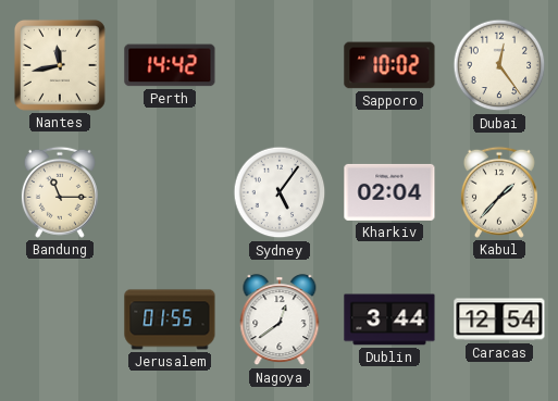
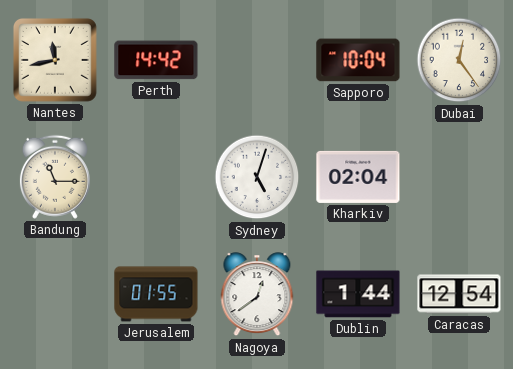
Sapporo: 10:02 -> 10:04
Sydney: 5:06 -> 5:03
Kabul: 1:37 -> none
Dublin: 3:44 -> 1:44
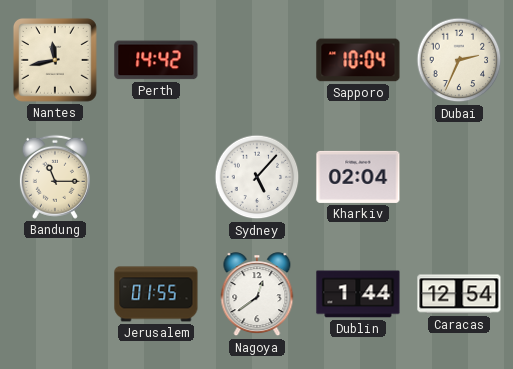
Dubai: 12:24 -> 2:34
Sydney: 5:03 -> 5:07
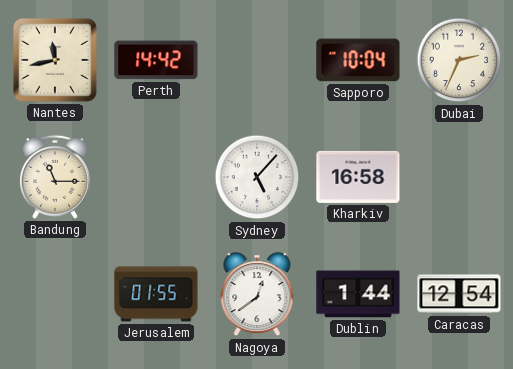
Kharkiv: 02:04 -> 16:58
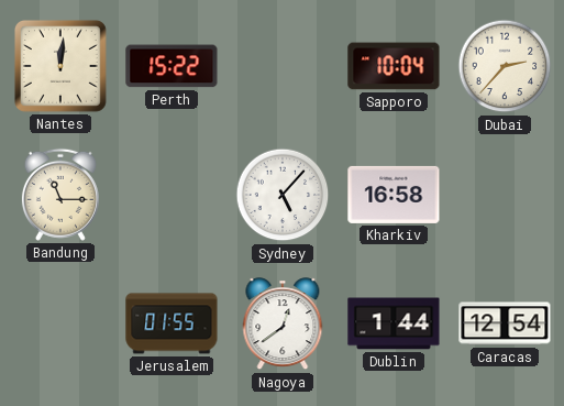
Nantes: 11:43 -> 12:01
Perth: 14:42 -> 15:22
Dubai: 2:34 -> 2:37
